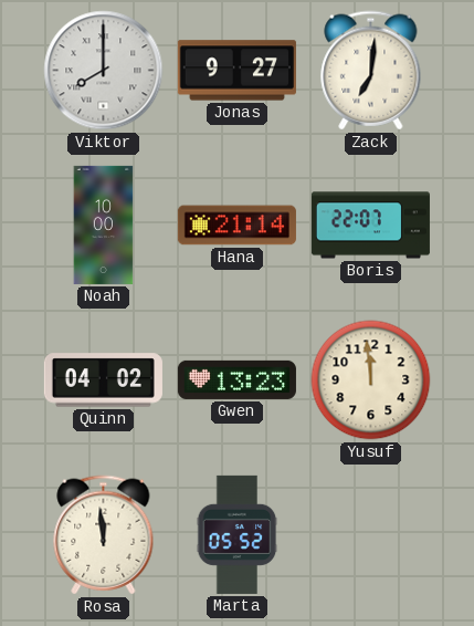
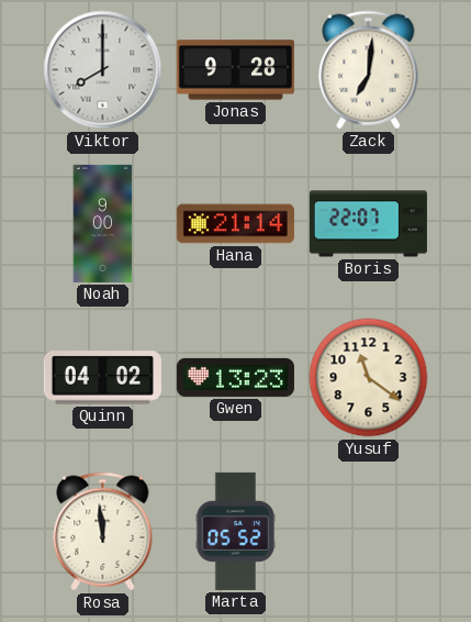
Jonas: 9:27 -> 9:28
Noah: 10:00 -> 9:00
Yusuf: 11:59 -> 11:21
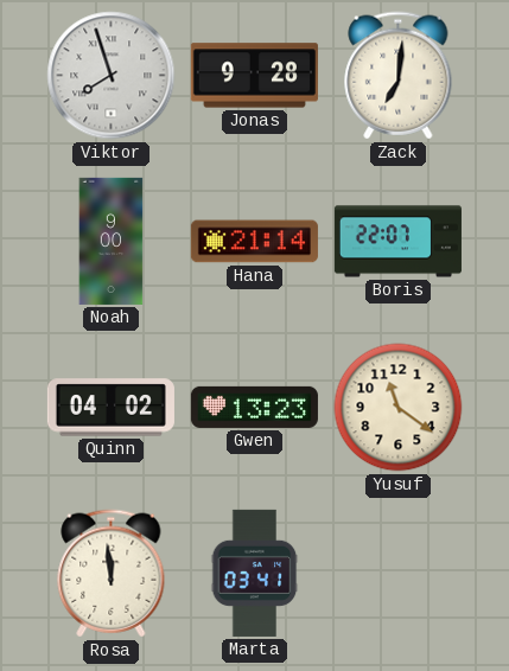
Viktor: 8:00 -> 7:57
Marta: 05:52 -> 03:41
